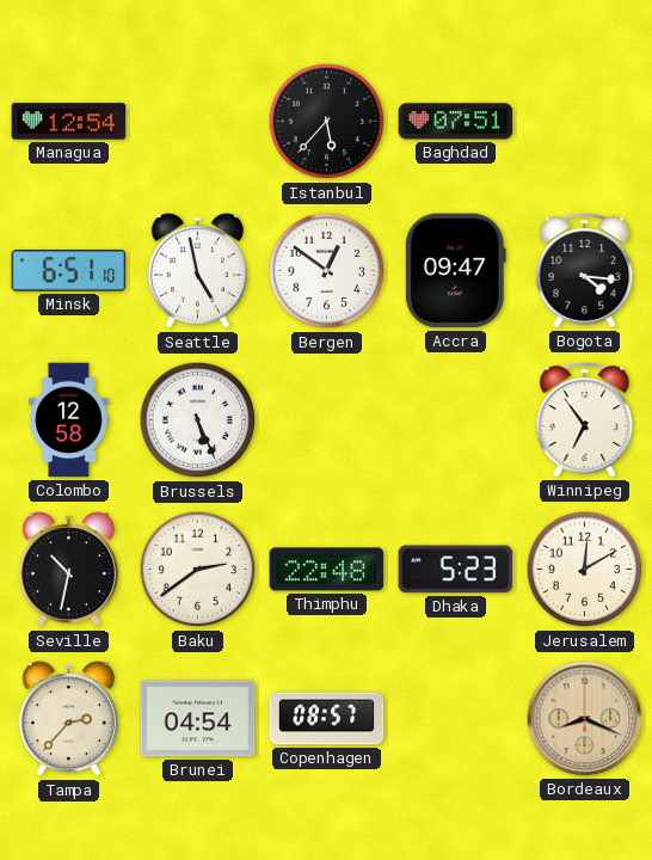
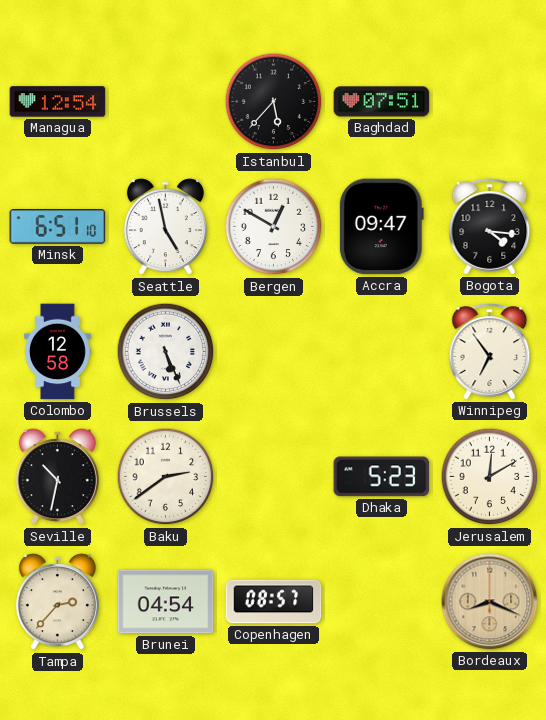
Bergen: 12:51 -> 12:50
Thimphu: 22:48 -> none
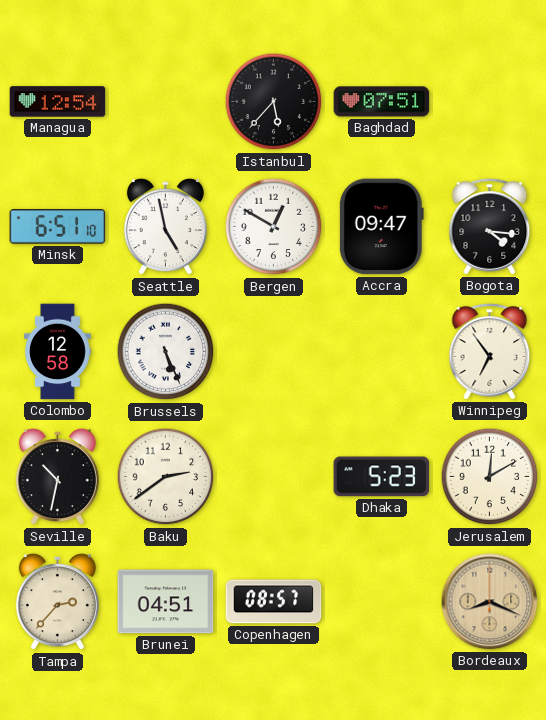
Brunei: 04:54 -> 04:51
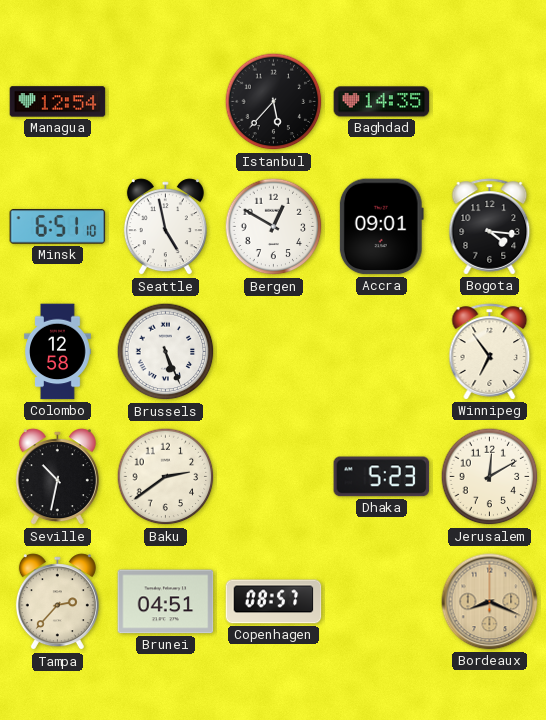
Baghdad: 07:51 -> 14:35
Accra: 09:47 -> 09:01
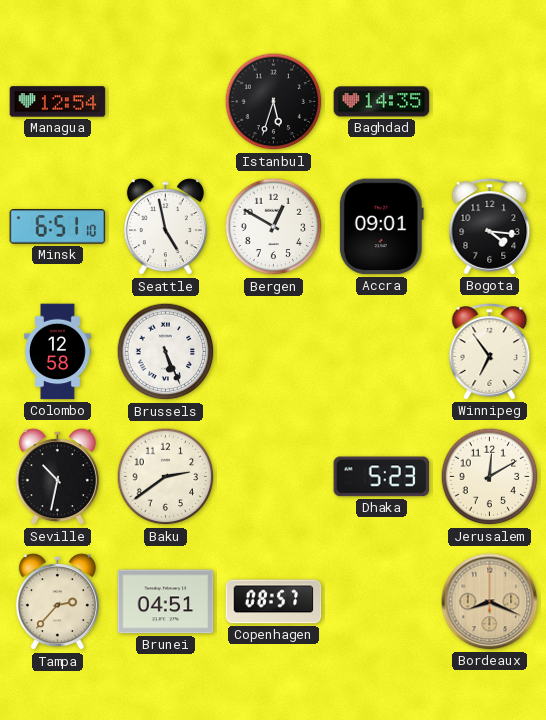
Istanbul: 5:37 -> 5:33
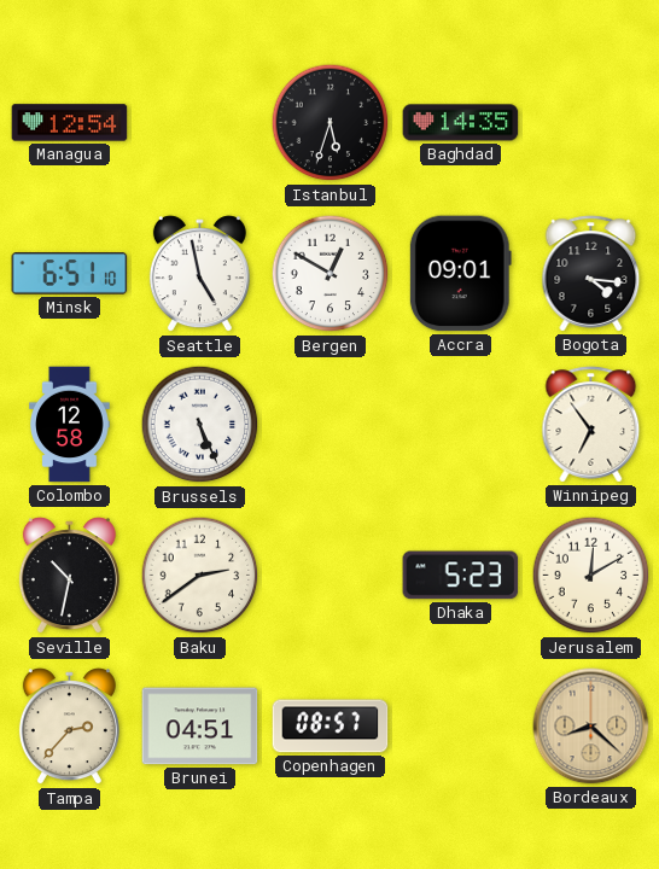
Bordeaux: 8:19 -> 8:22
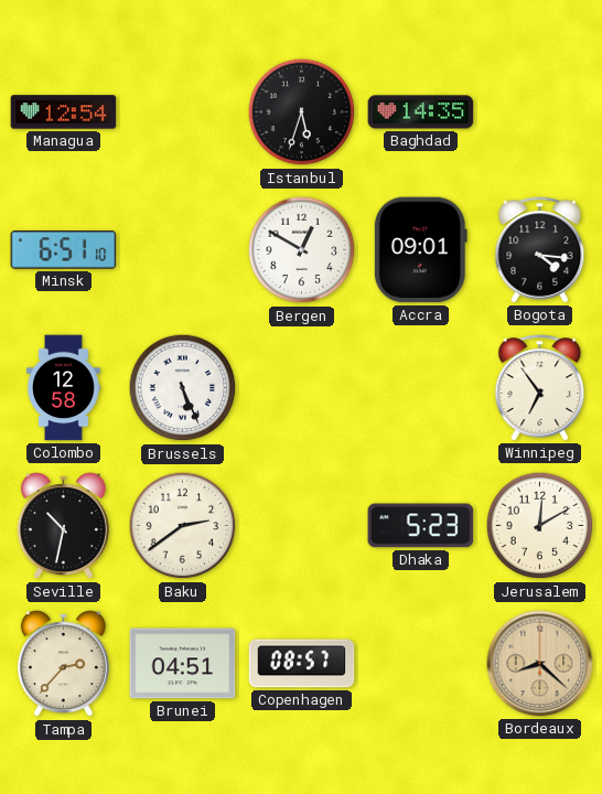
Seattle: 4:58 -> none
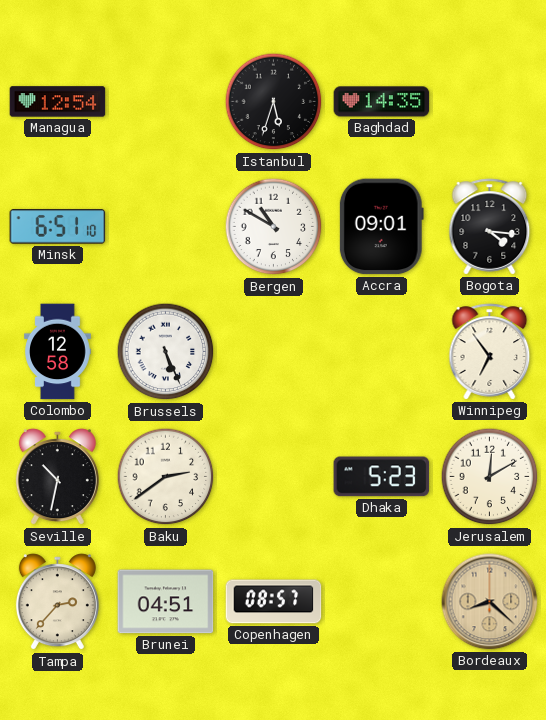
Bergen: 12:50 -> 10:50
